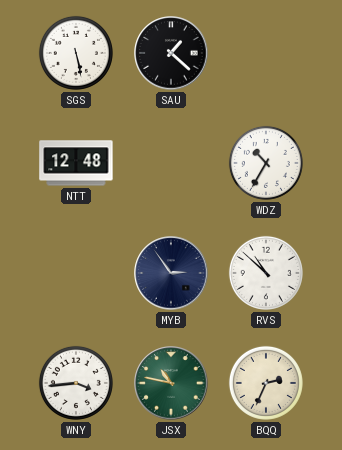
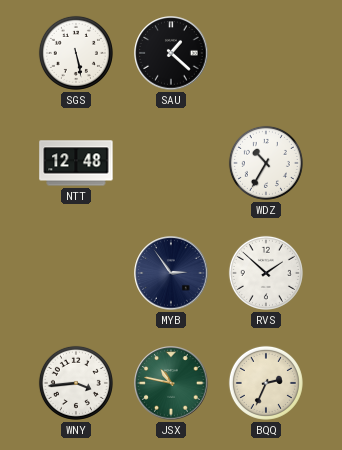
RVS: 10:52 -> 1:52
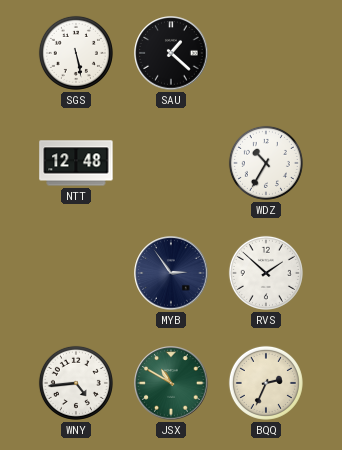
WNY: 3:44 -> 4:44
JSX: 10:47 -> 10:50
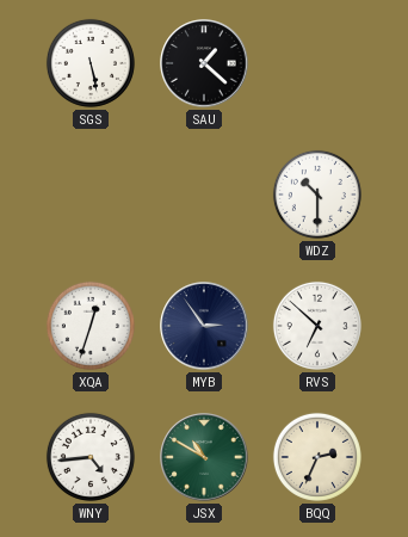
NTT: 12:48 -> none
WDZ: 10:35 -> 10:30
XQA: none -> 12:33
RVS: 1:52 -> 6:52
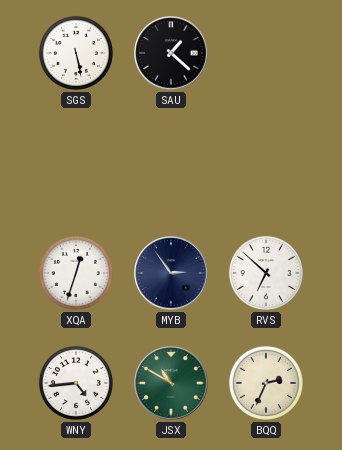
WDZ: 10:30 -> none
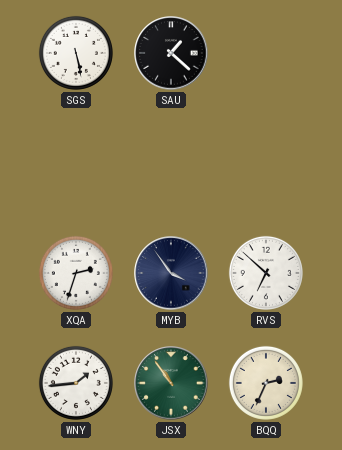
XQA: 12:33 -> 2:33
MYB: 2:54 -> 3:54
WNY: 4:44 -> 1:44
JSX: 10:50 -> 10:54
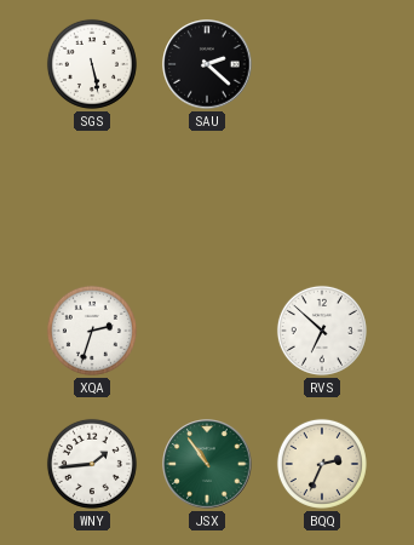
SAU: 1:22 -> 2:22
MYB: 3:54 -> none
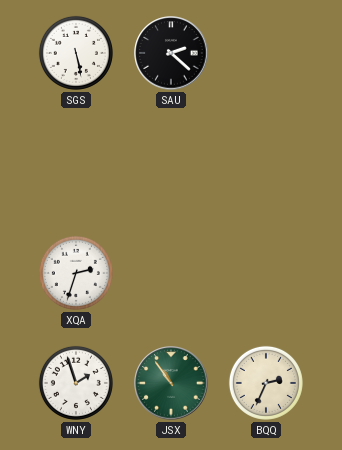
RVS: 6:52 -> none
WNY: 1:44 -> 1:57
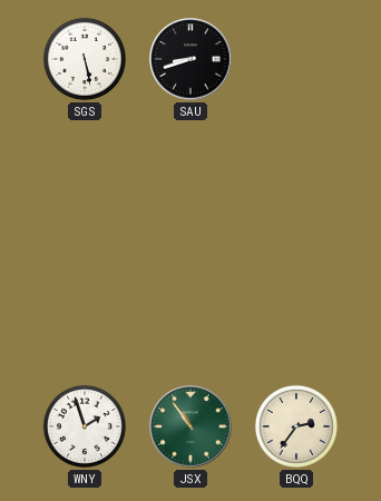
SAU: 2:22 -> 8:42
XQA: 2:33 -> none
BQQ: 2:34 -> 2:36
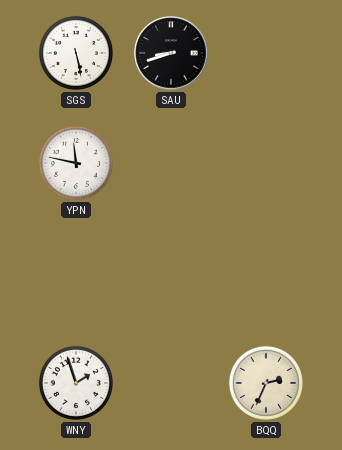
YPN: none -> 11:47
JSX: 10:54 -> none
BQQ: 2:36 -> 2:34
